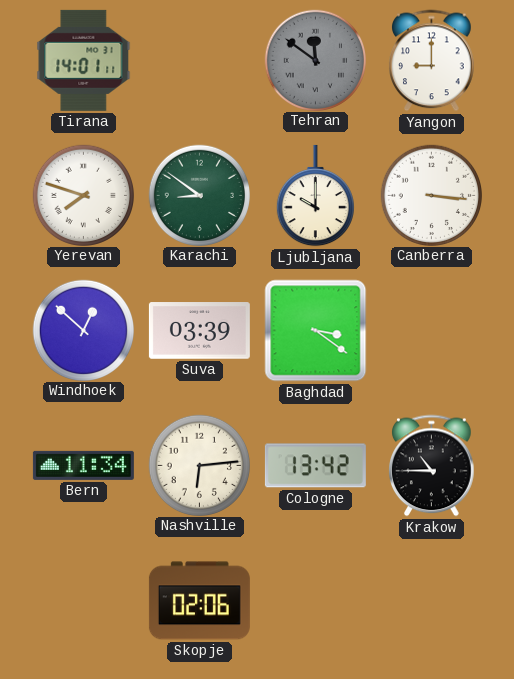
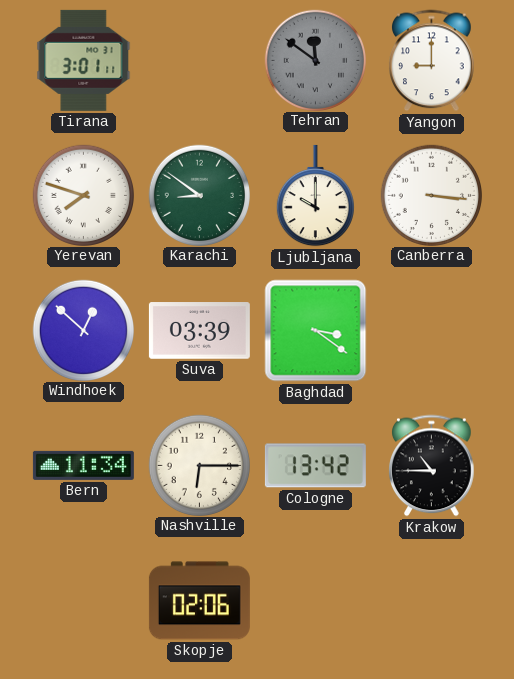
Tirana: 14:01 -> 3:01
Nashville: 6:14 -> 6:15
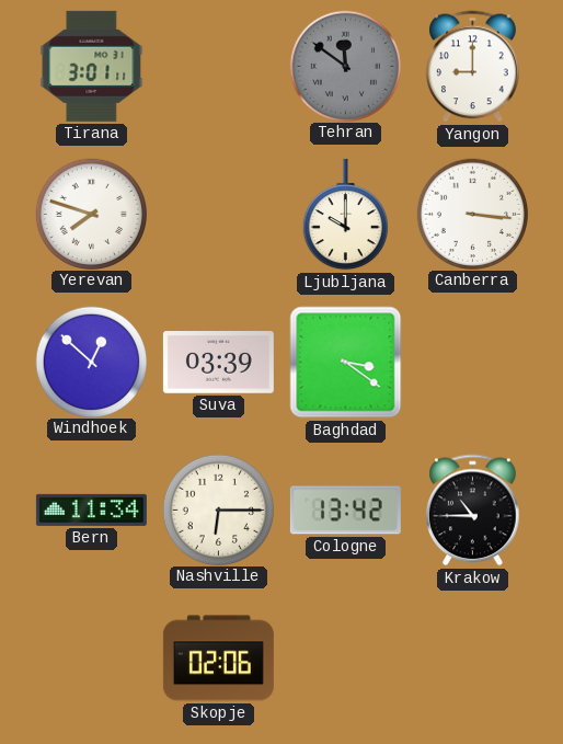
Karachi: 8:51 -> none
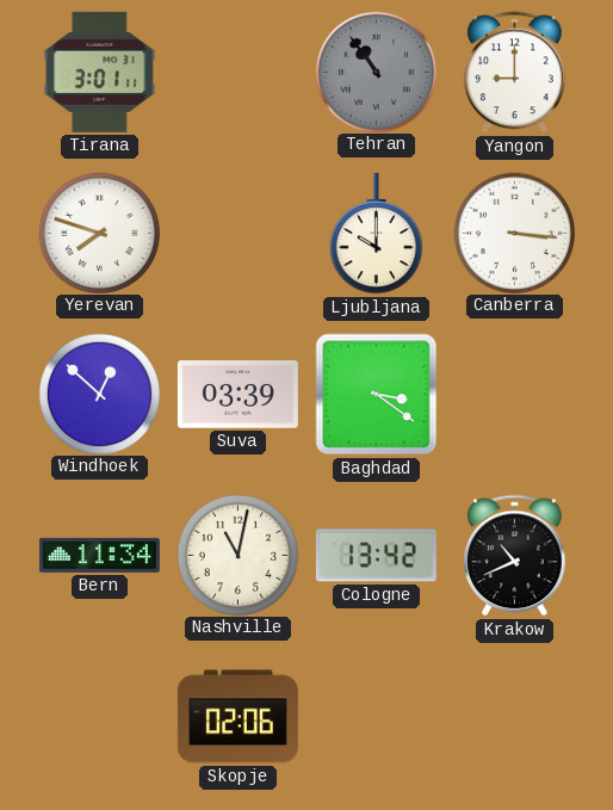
Tehran: 11:51 -> 10:54
Nashville: 6:15 -> 11:02
Krakow: 10:45 -> 10:41
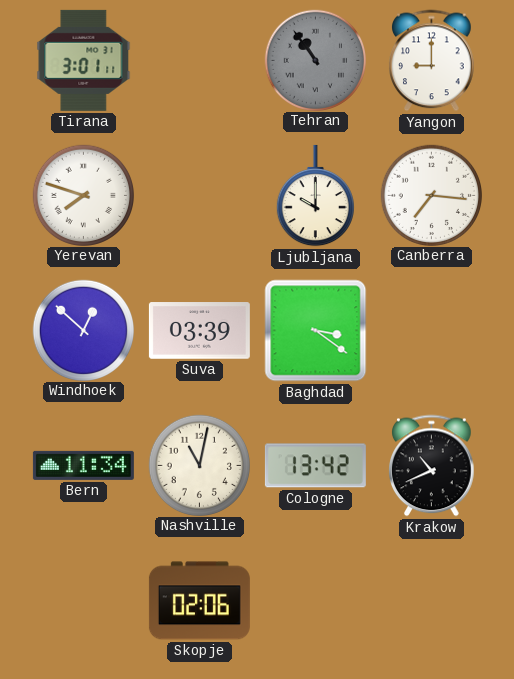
Canberra: 3:16 -> 7:16
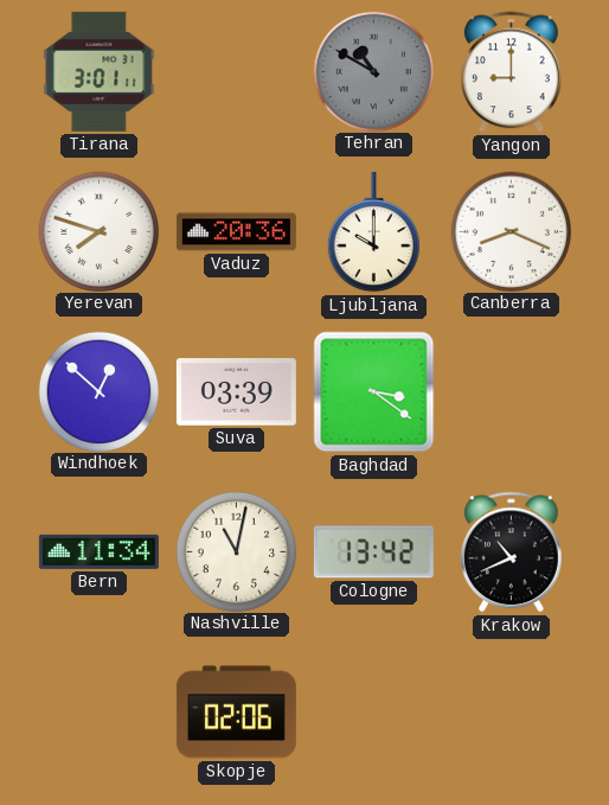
Tehran: 10:54 -> 10:50
Vaduz: none -> 20:36
Canberra: 7:16 -> 8:19
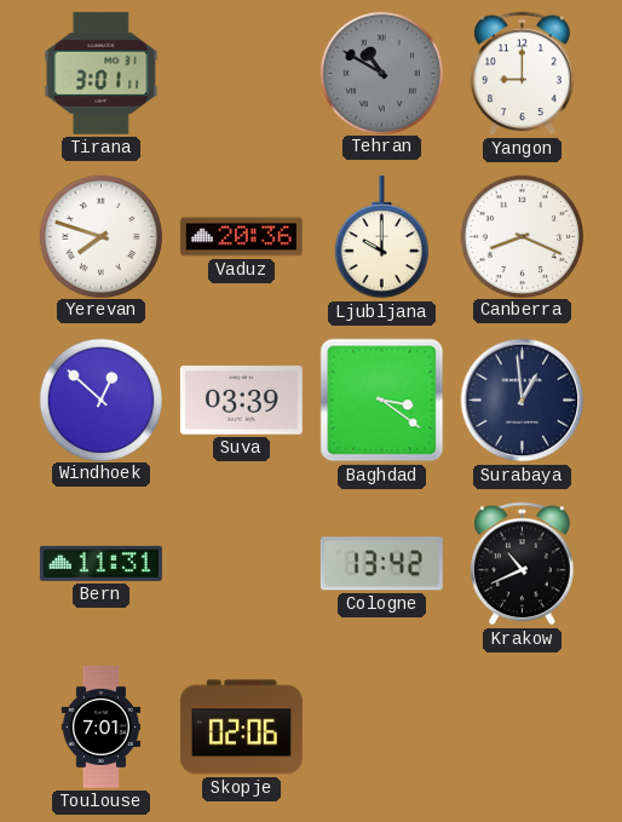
Surabaya: none -> 12:59
Bern: 11:34 -> 11:31
Nashville: 11:02 -> none
Toulouse: none -> 7:01
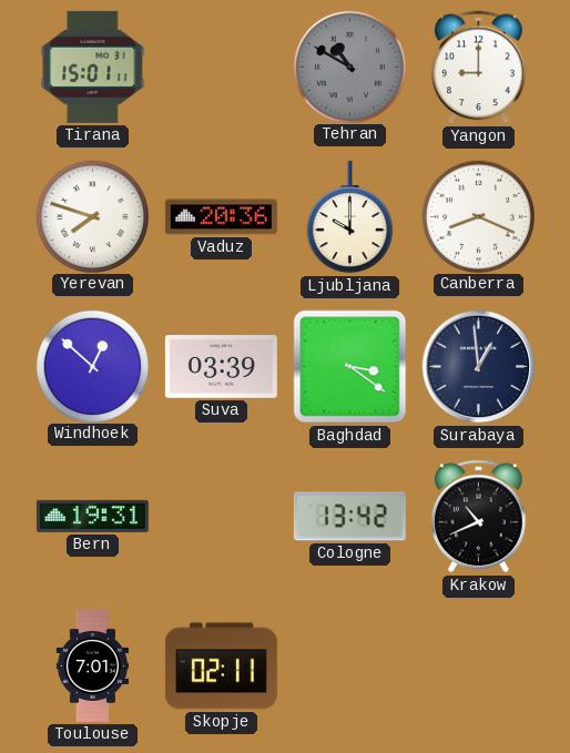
Tirana: 3:01 -> 15:01
Bern: 11:31 -> 19:31
Skopje: 02:06 -> 02:11
